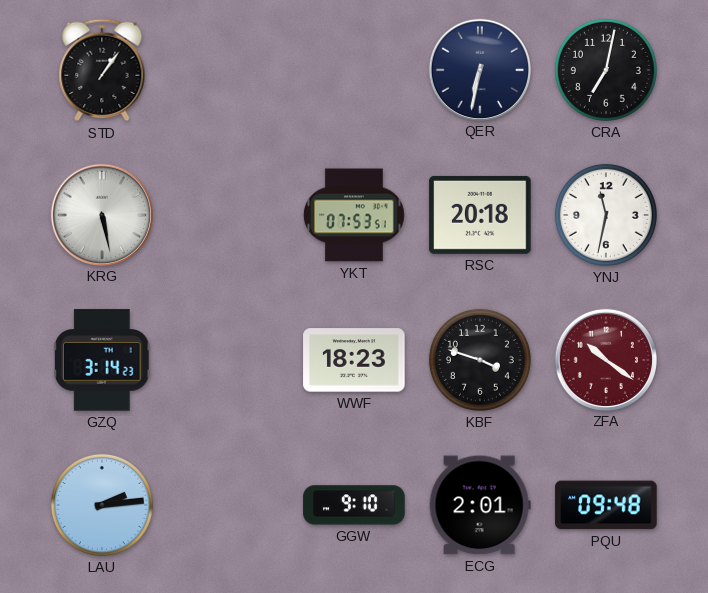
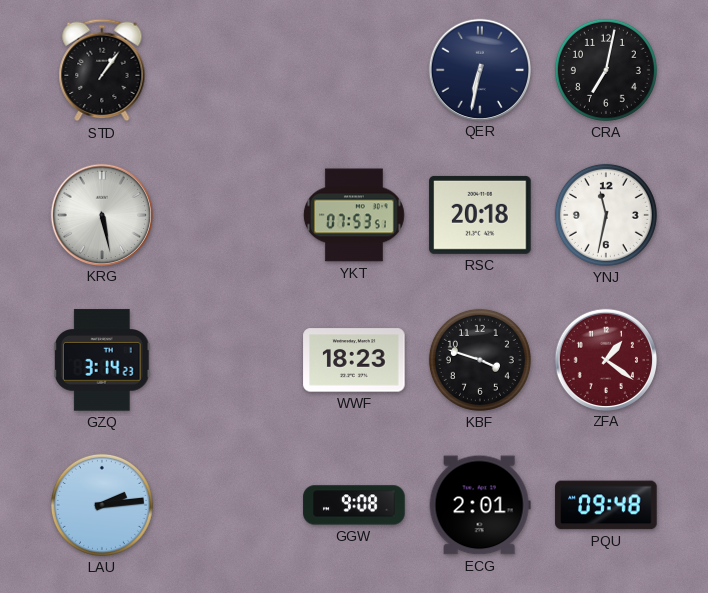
ZFA: 10:21 -> 1:21
GGW: 9:10 -> 9:08
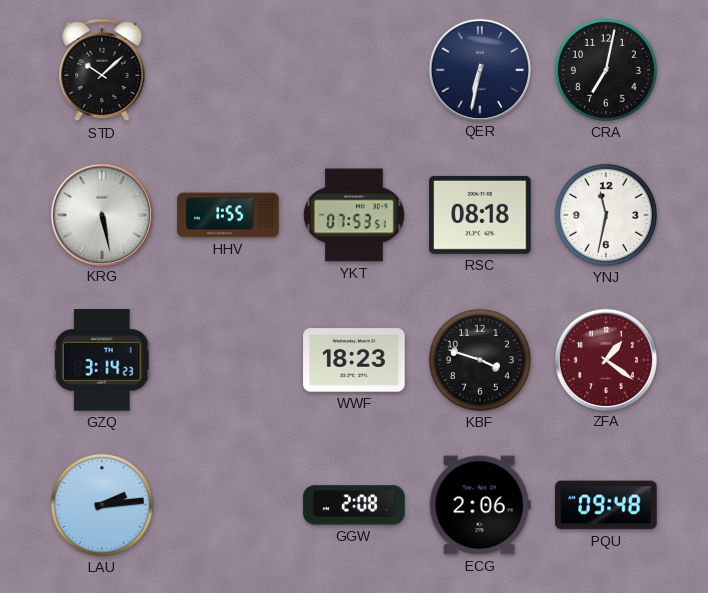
STD: 1:06 -> 10:08
HHV: none -> 1:55
RSC: 20:18 -> 08:18
GGW: 9:08 -> 2:08
ECG: 2:01 -> 2:06
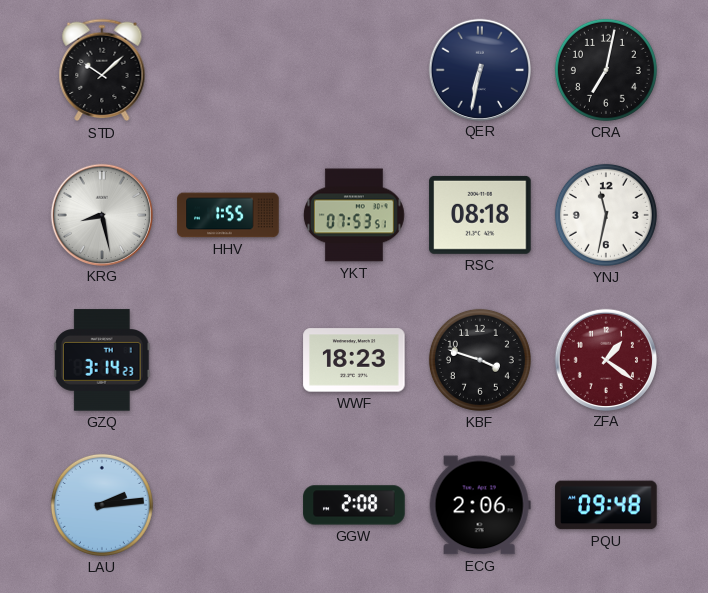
KRG: 5:28 -> 8:28
